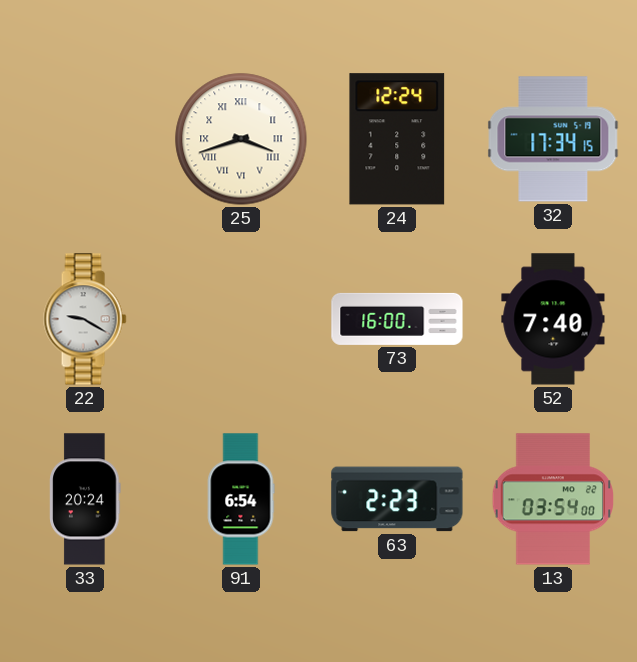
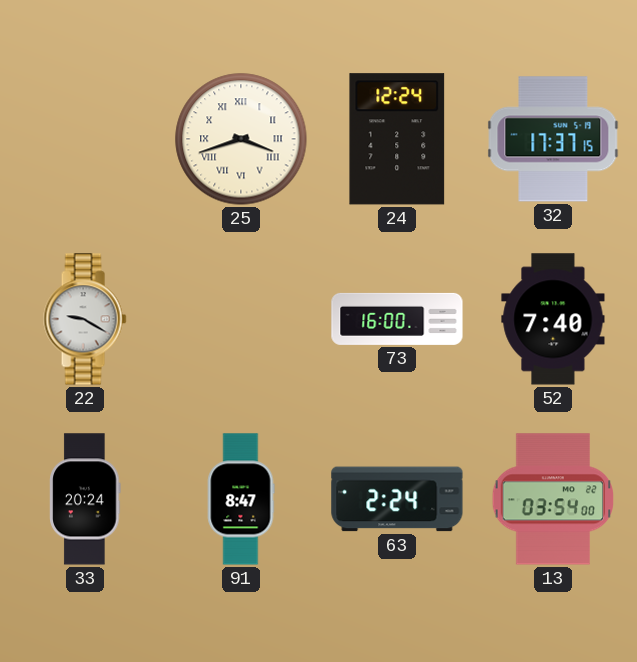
32: 17:34 -> 17:37
91: 6:54 -> 8:47
63: 2:23 -> 2:24
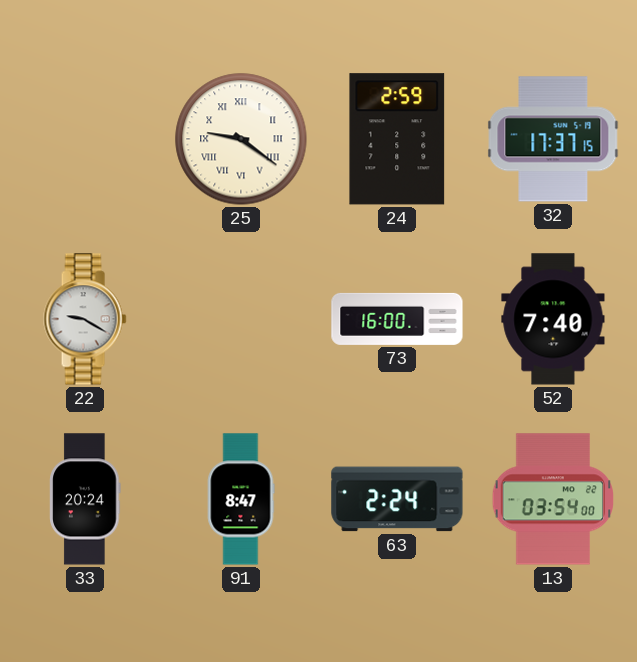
25: 3:42 -> 9:21
24: 12:24 -> 2:59
